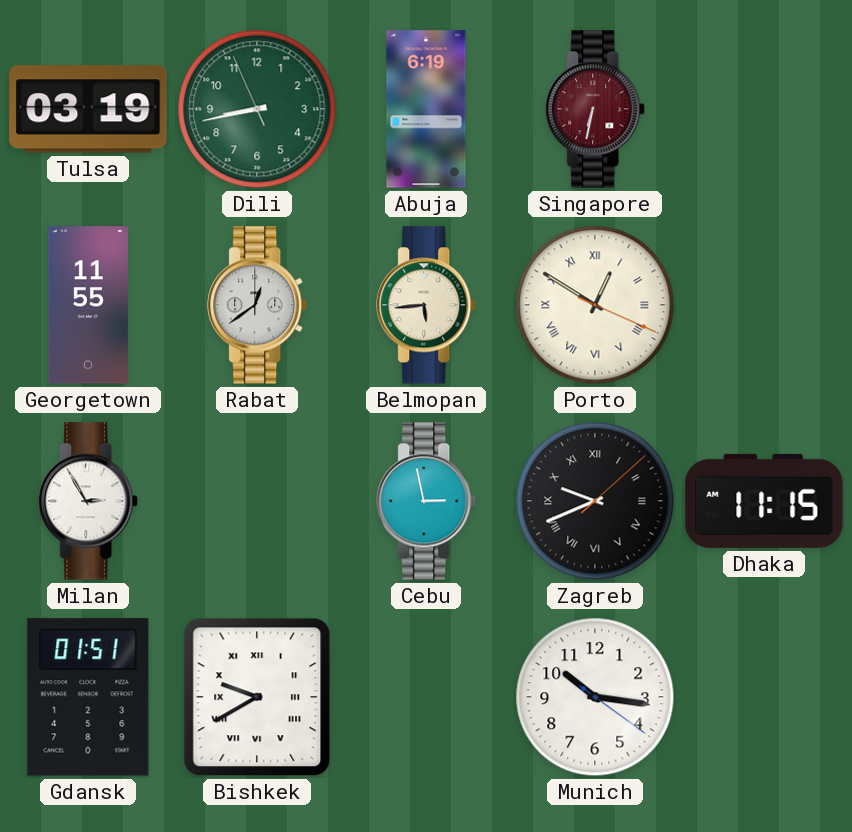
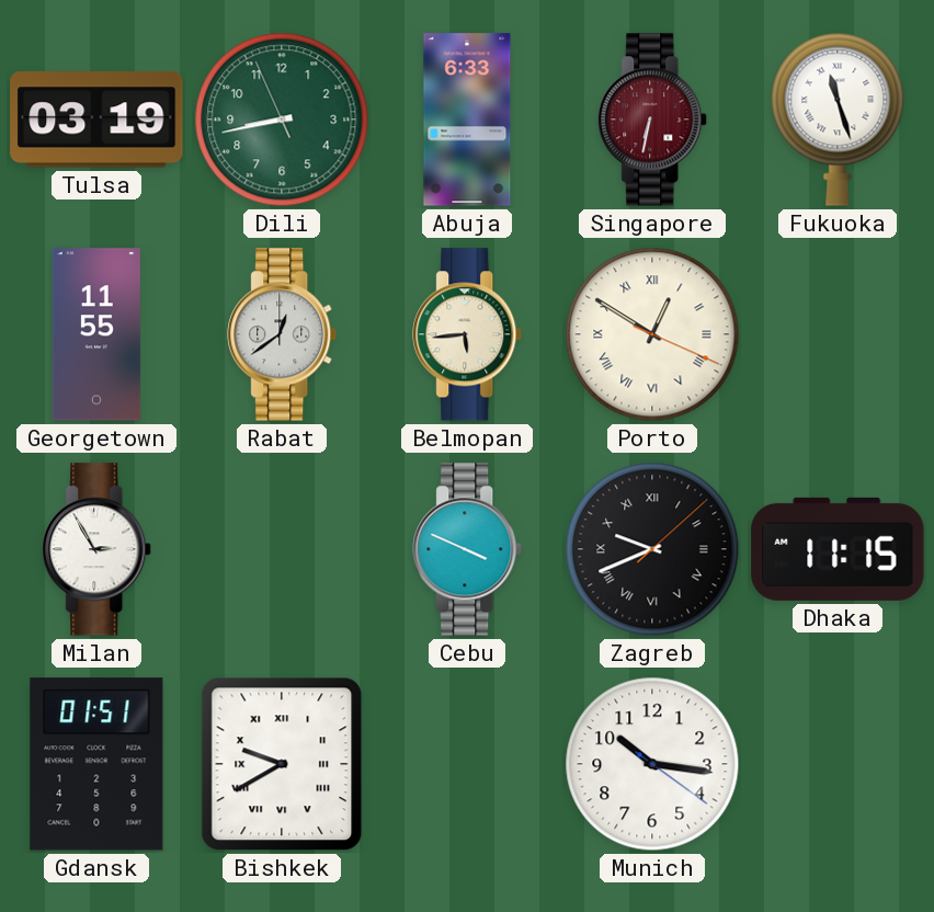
Abuja: 6:19 -> 6:33
Fukuoka: none -> 11:27
Cebu: 2:58 -> 3:49
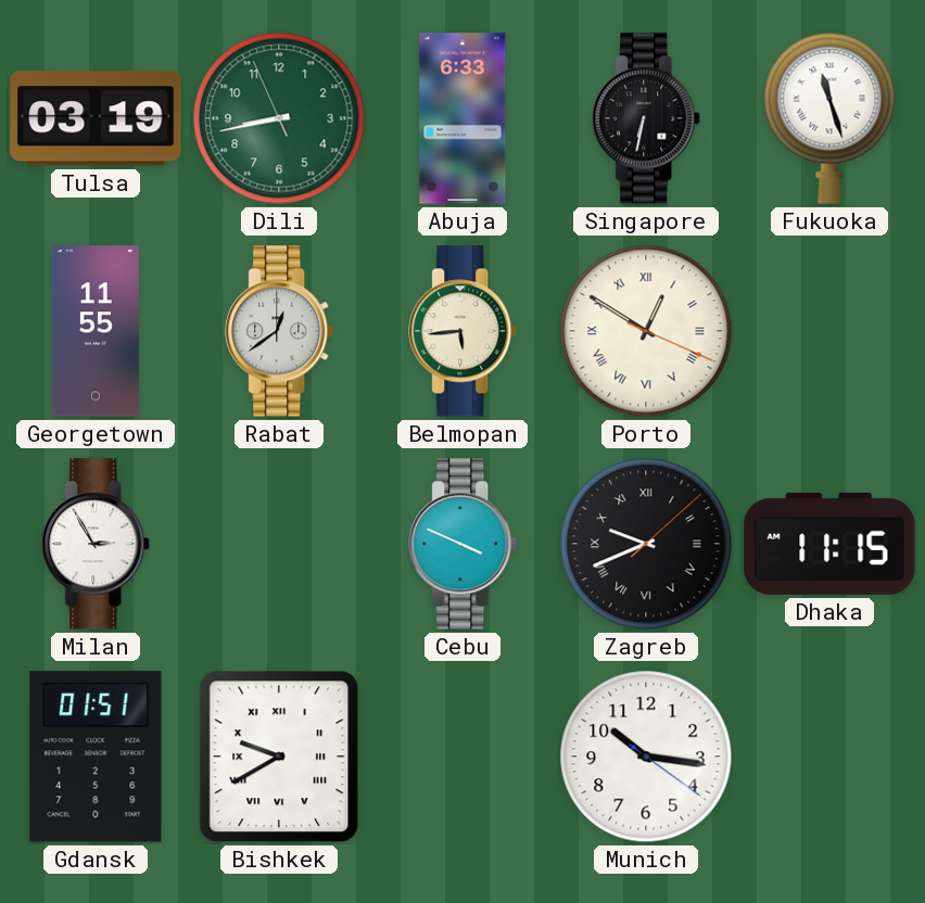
Singapore dial: burgundy -> black
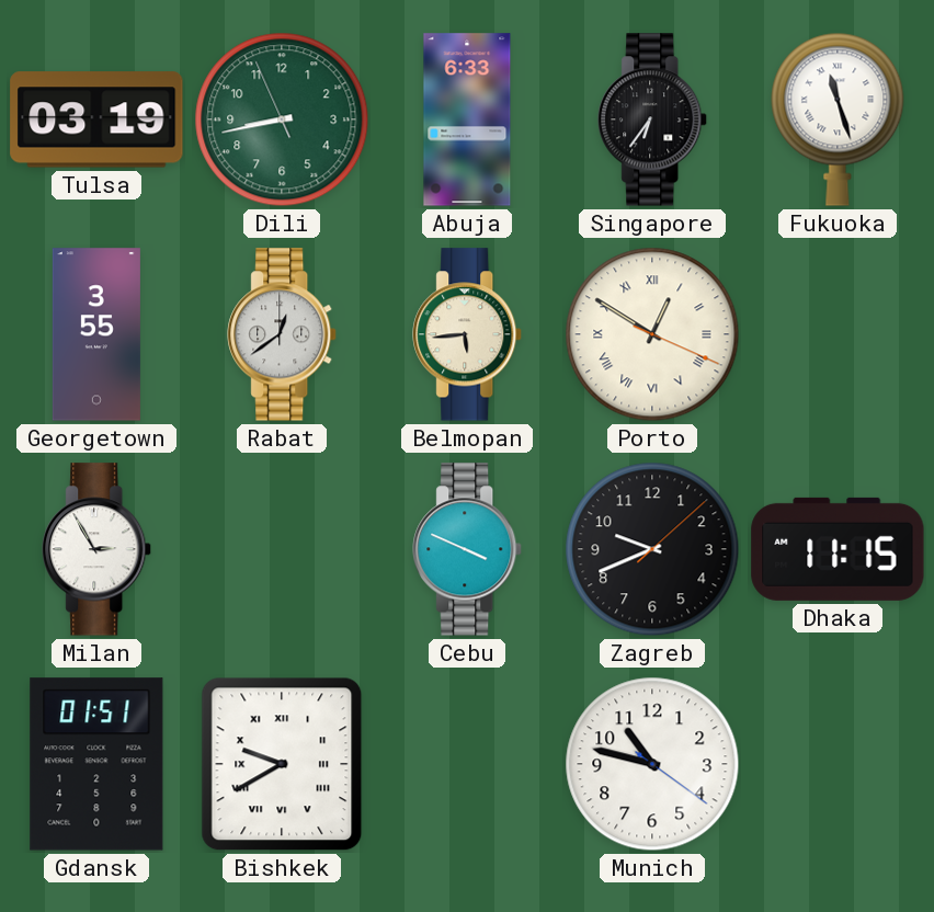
Singapore: 6:32 -> 6:36
Georgetown: 11:55 -> 3:55
Zagreb numerals: Roman -> Arabic
Munich: 10:16 -> 10:47
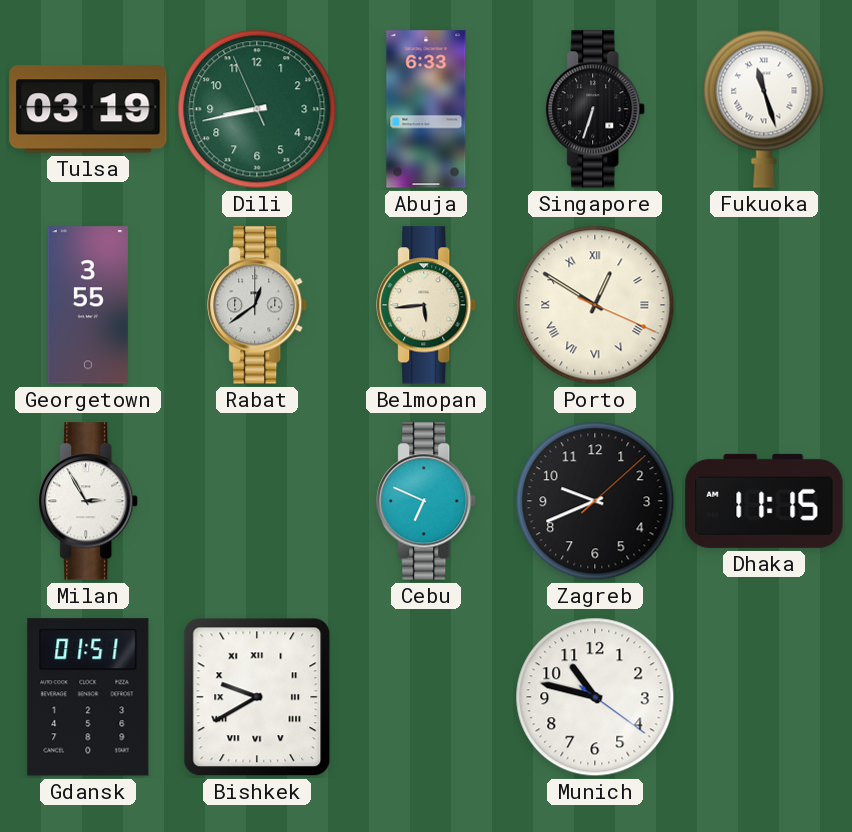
Singapore: 6:36 -> 6:33
Cebu: 3:49 -> 6:49
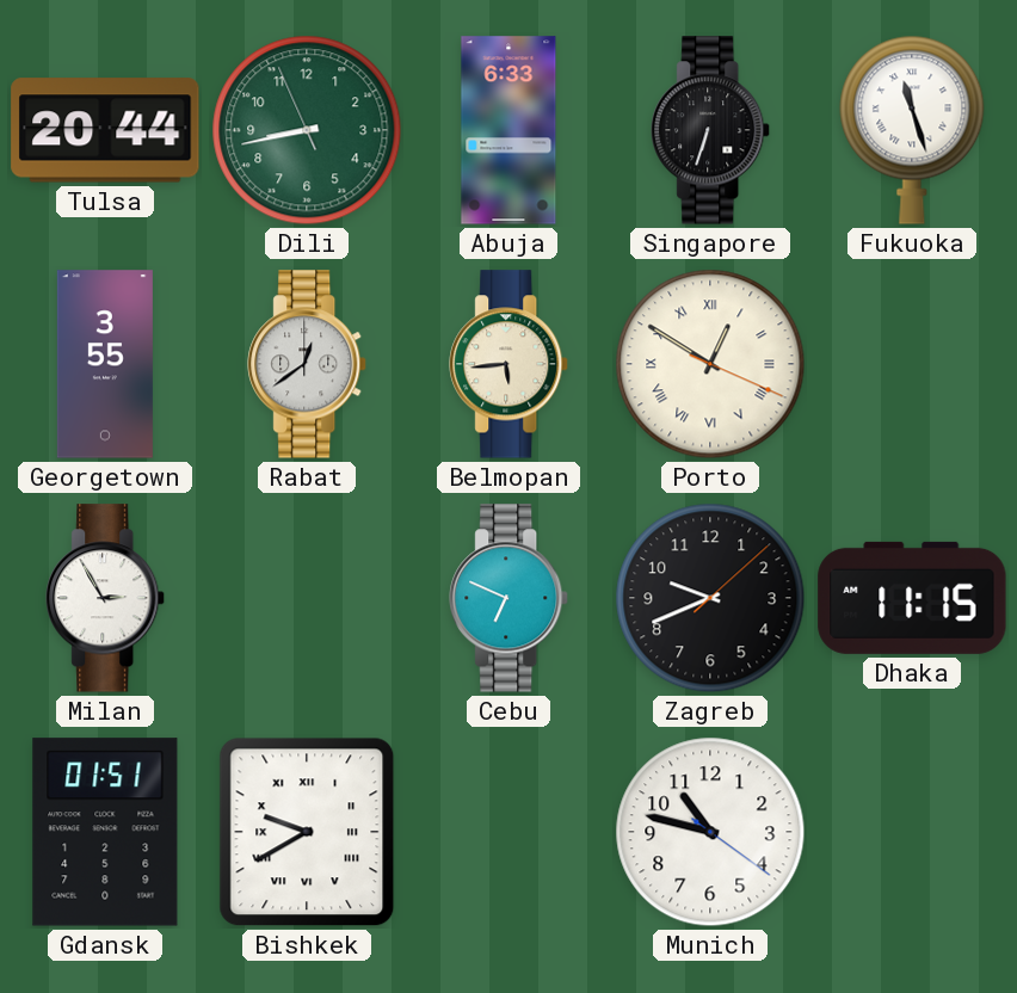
Tulsa: 03:19 -> 20:44
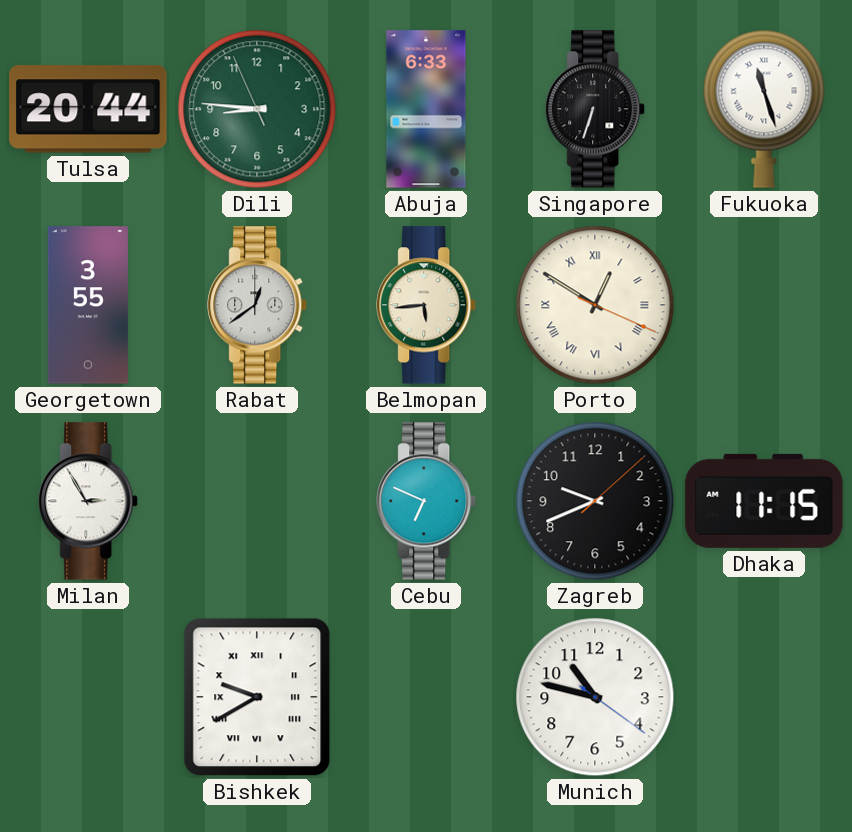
Dili: 8:42 -> 8:45
Gdansk: 01:51 -> none
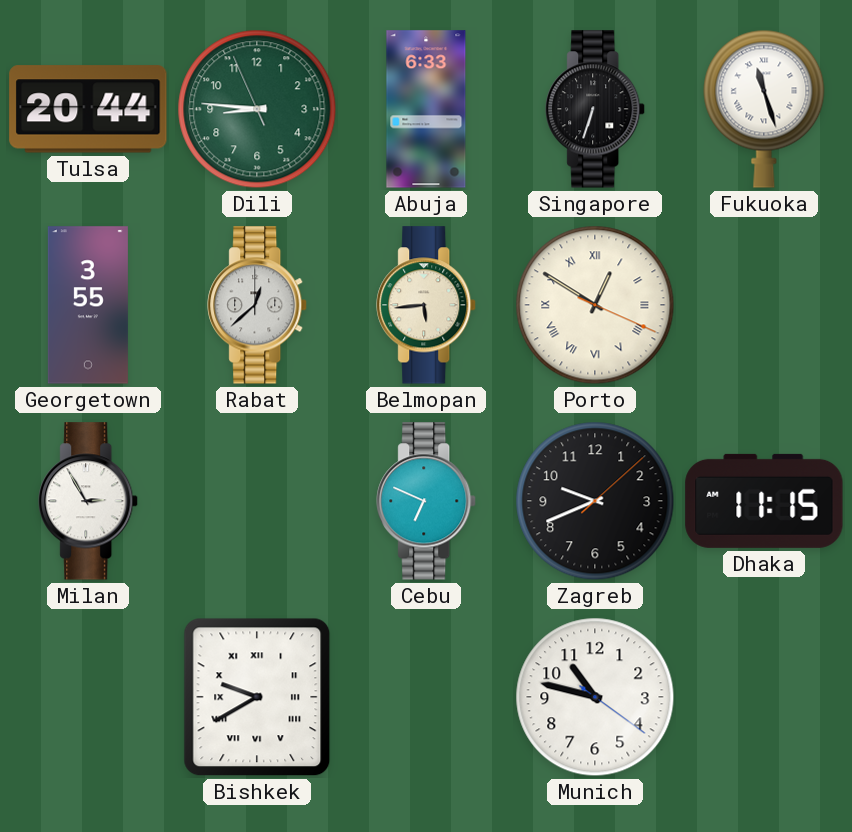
Rabat: 12:39 -> 12:38
